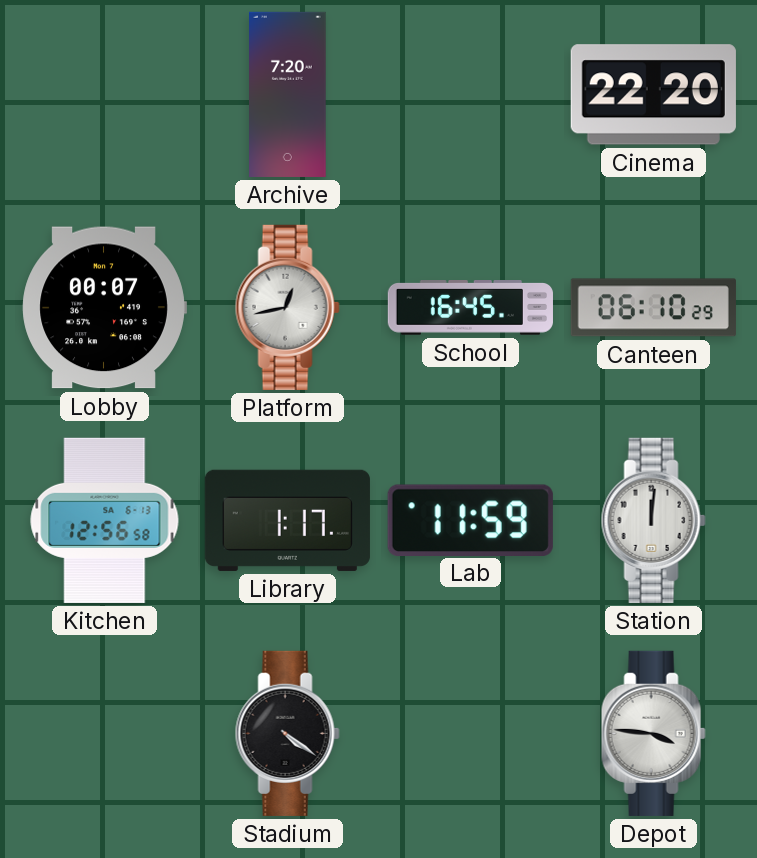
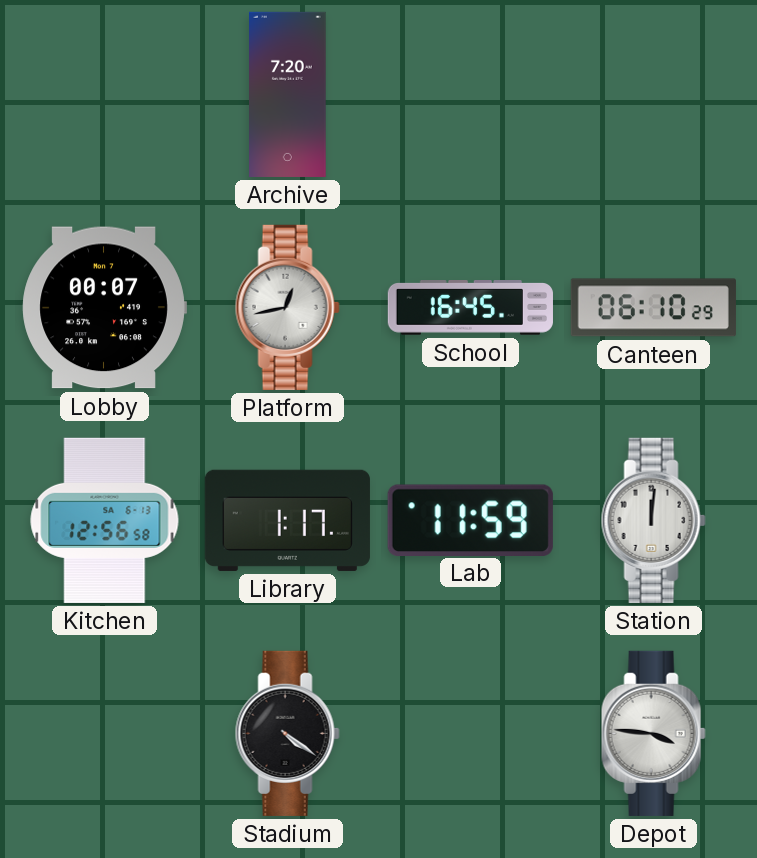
Cinema: 22:20 -> none
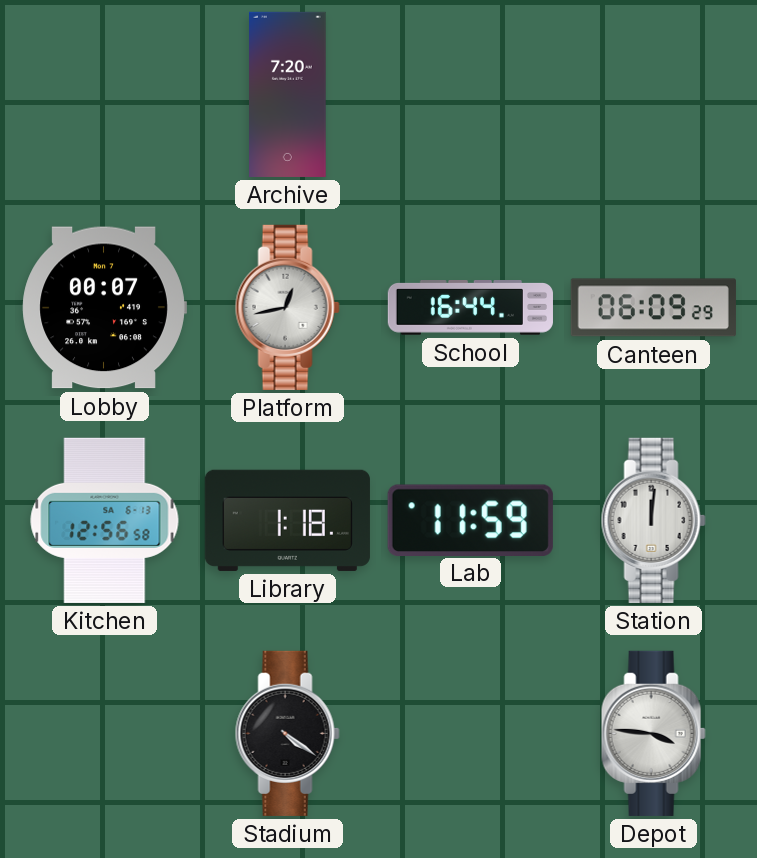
School: 16:45 -> 16:44
Canteen: 06:10 -> 06:09
Library: 1:17 -> 1:18
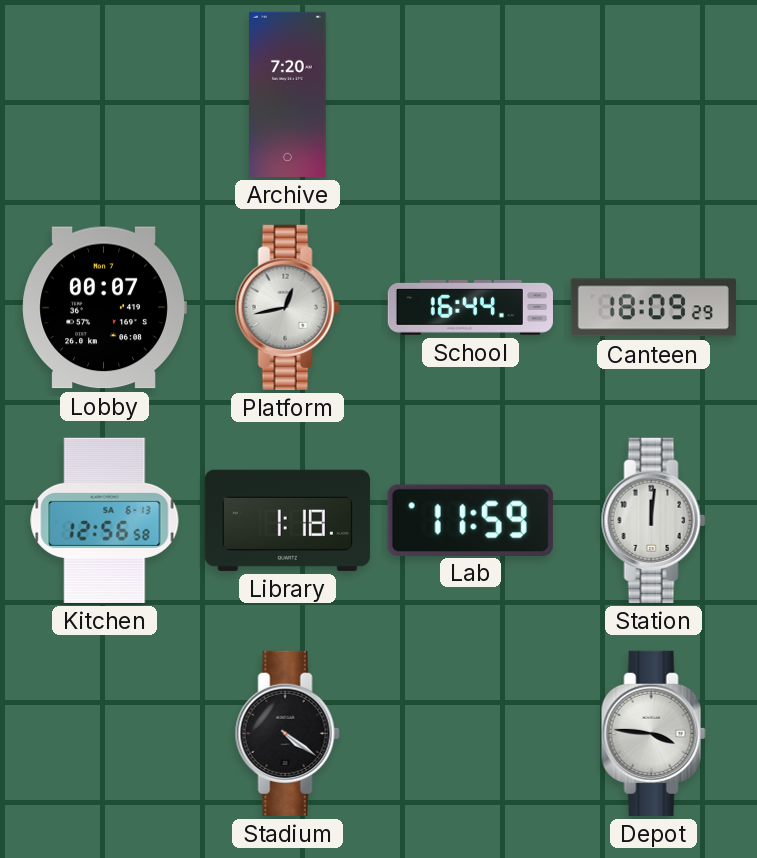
Canteen: 06:09 -> 18:09
